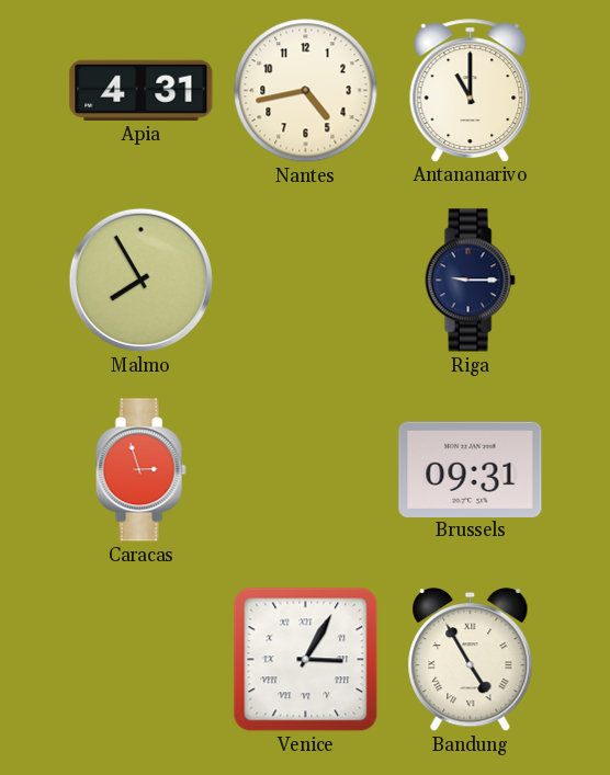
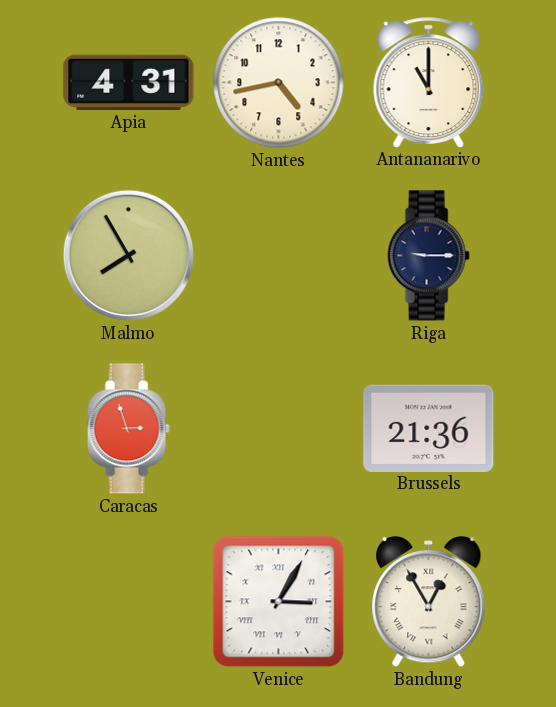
Brussels: 09:31 -> 21:36
Bandung: 4:55 -> 12:55
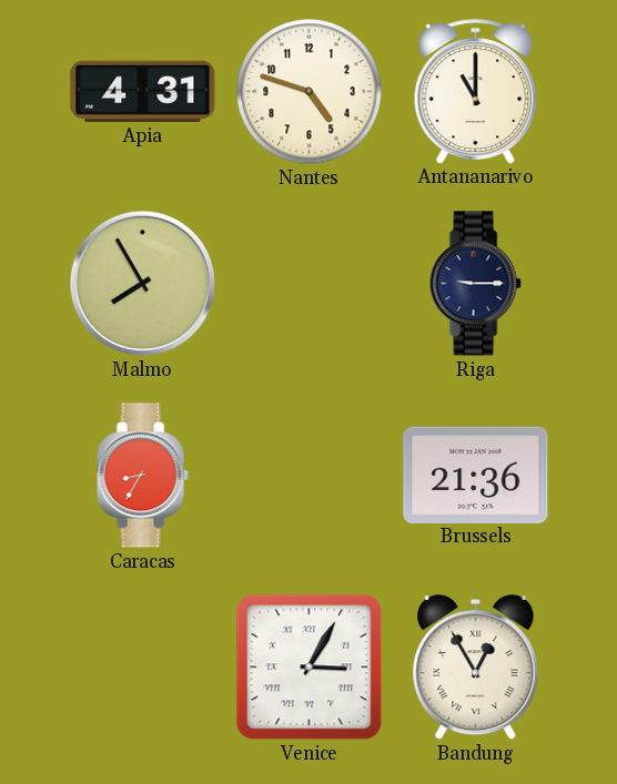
Nantes: 4:43 -> 4:48
Caracas: 2:57 -> 8:35
